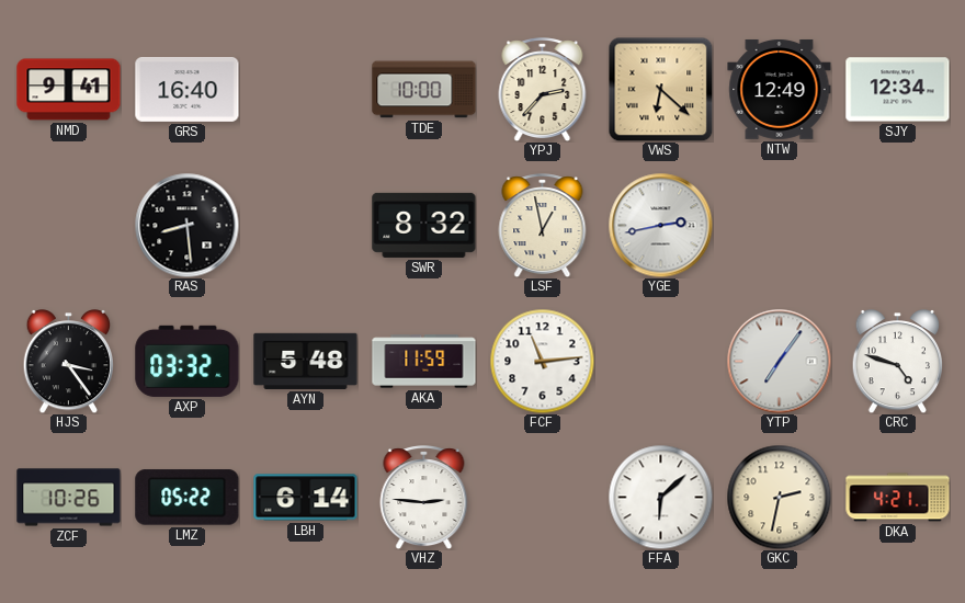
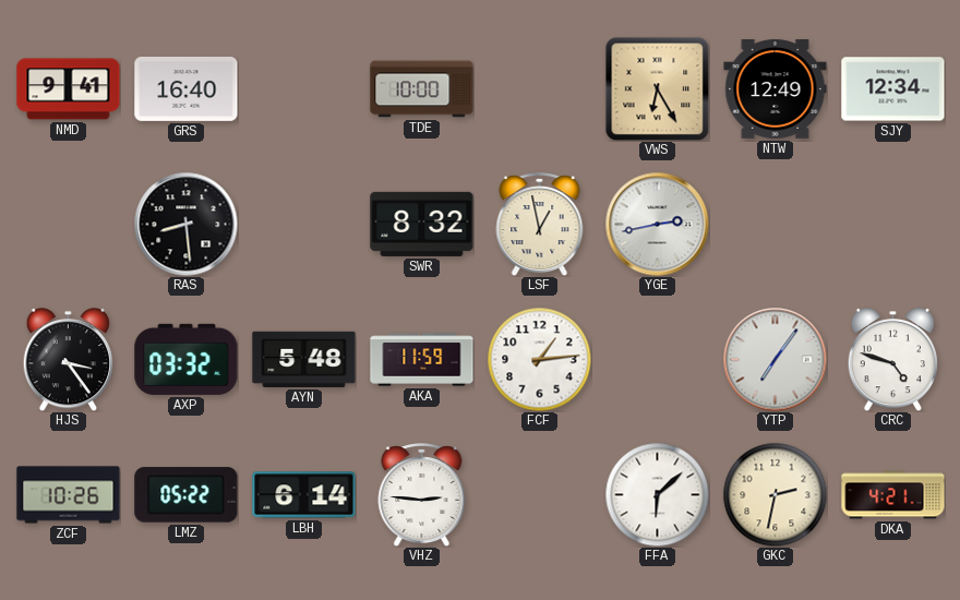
YPJ: 2:37 -> none
VWS: 6:22 -> 6:25
FCF: 11:14 -> 1:14
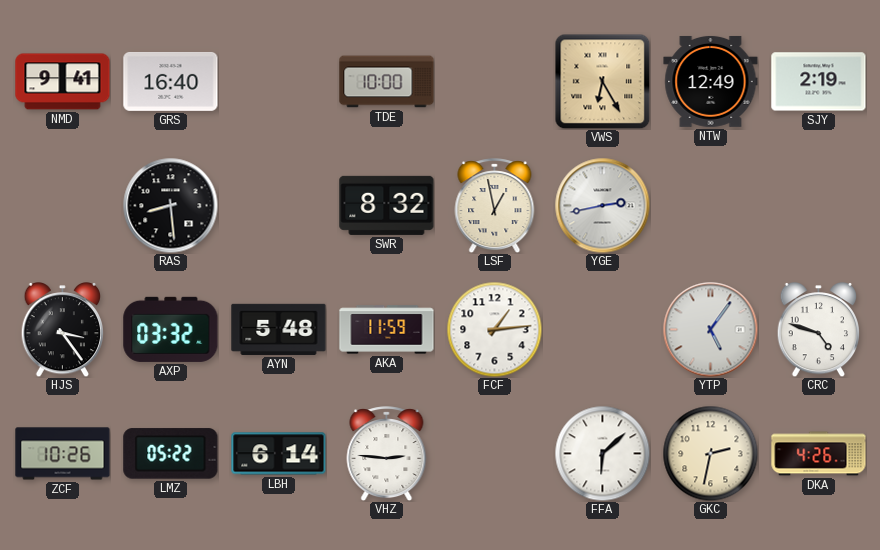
SJY: 12:34 -> 2:19
YTP: 7:06 -> 5:06
DKA: 4:21 -> 4:26
